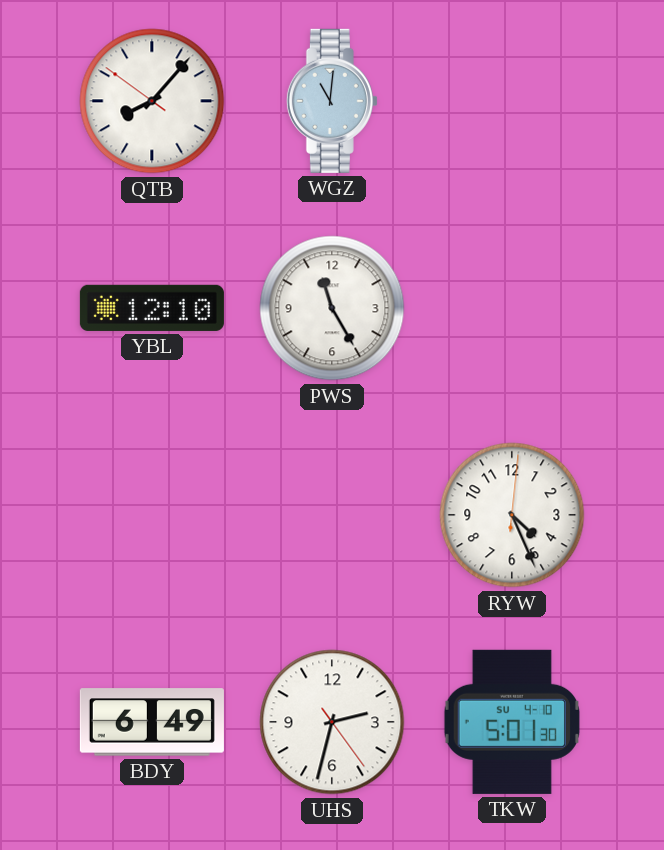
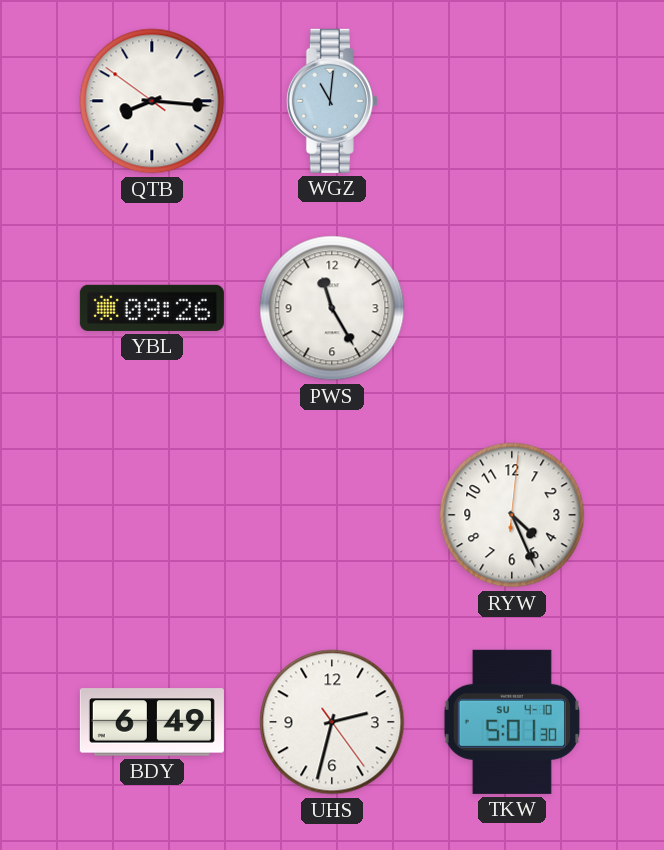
QTB: 8:06 -> 8:15
YBL: 12:10 -> 09:26
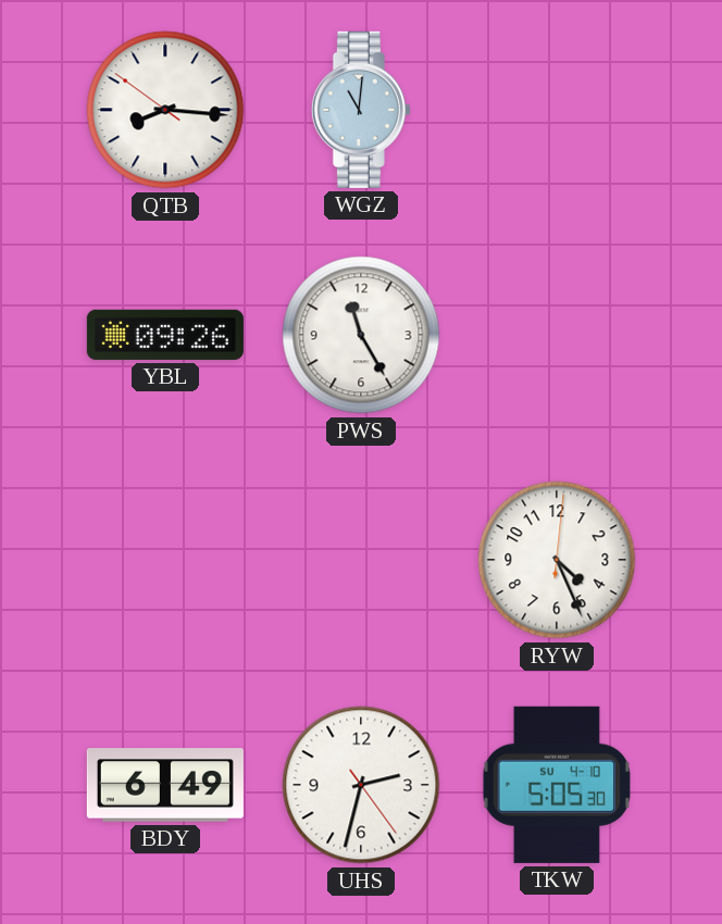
TKW: 5:01 -> 5:05
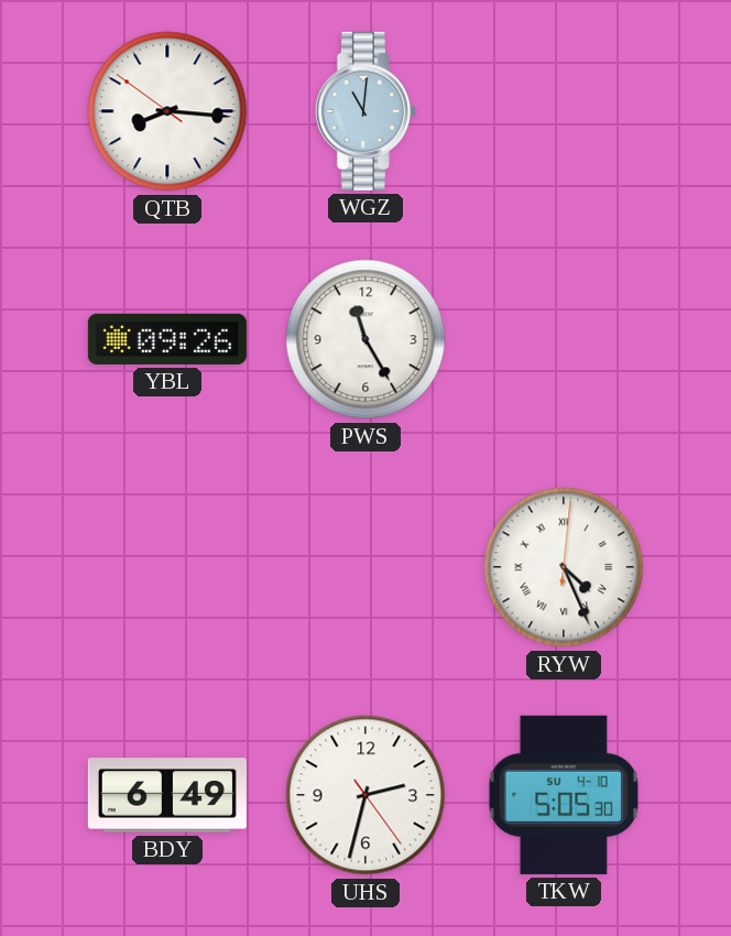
RYW numerals: Arabic -> Roman
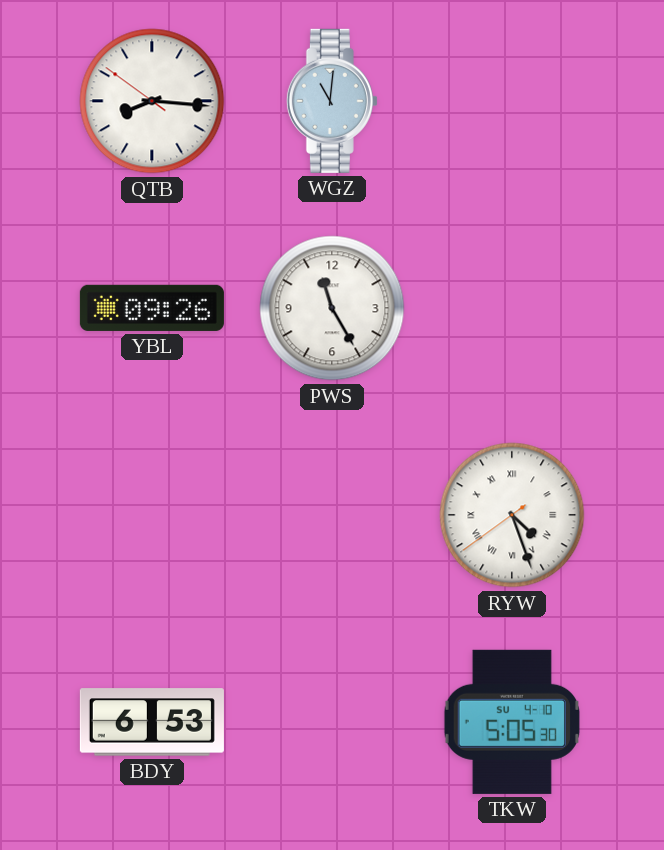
RYW: 4:26:01 -> 4:26:39
BDY: 6:49 -> 6:53
UHS: 2:32 -> none
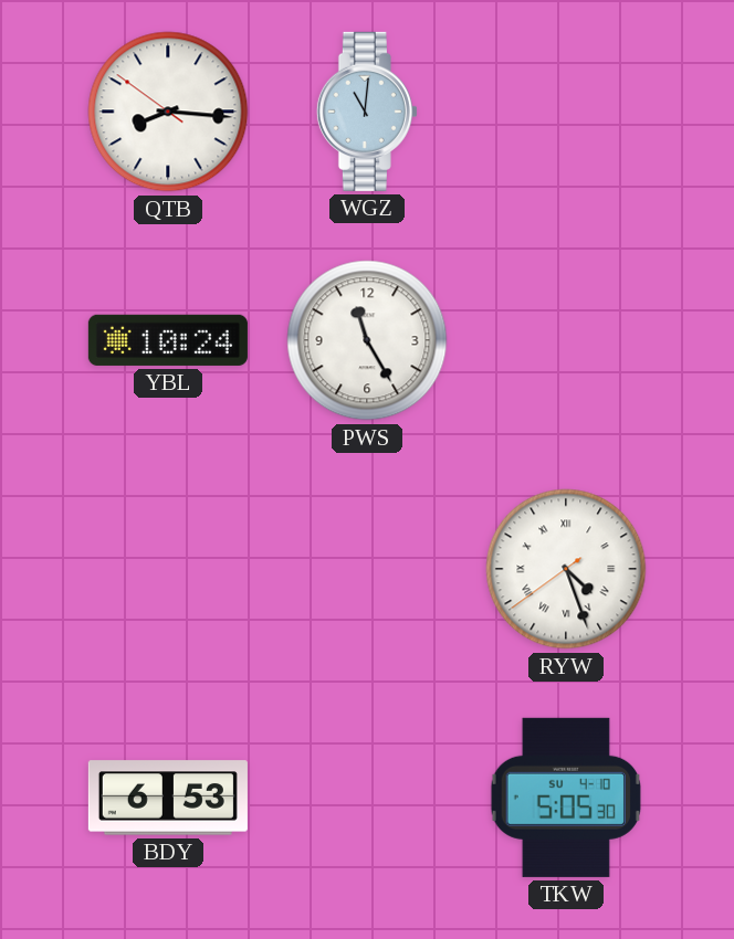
YBL: 09:26 -> 10:24
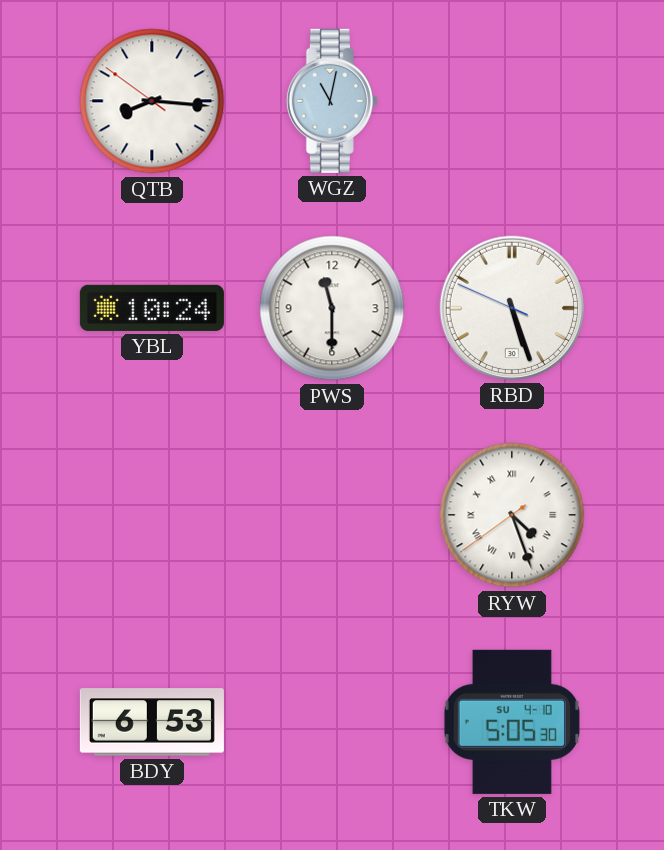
WGZ: 11:01 -> 11:02
PWS: 11:25 -> 11:30
RBD: none -> 5:26
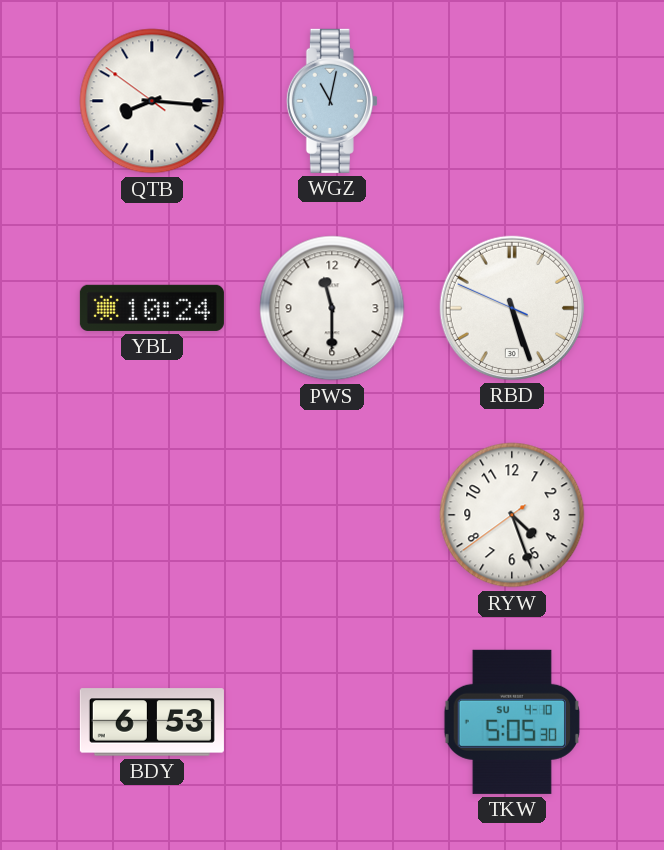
RYW numerals: Roman -> Arabic
